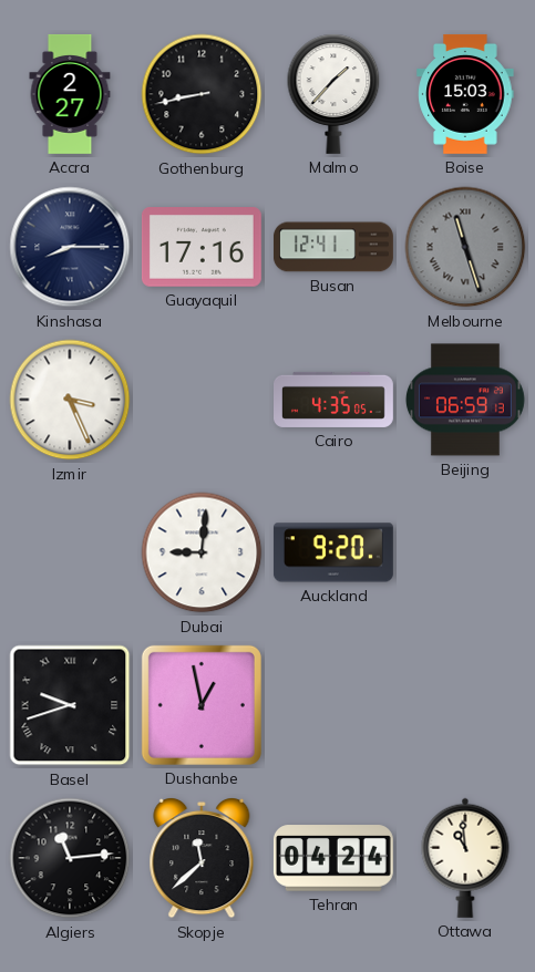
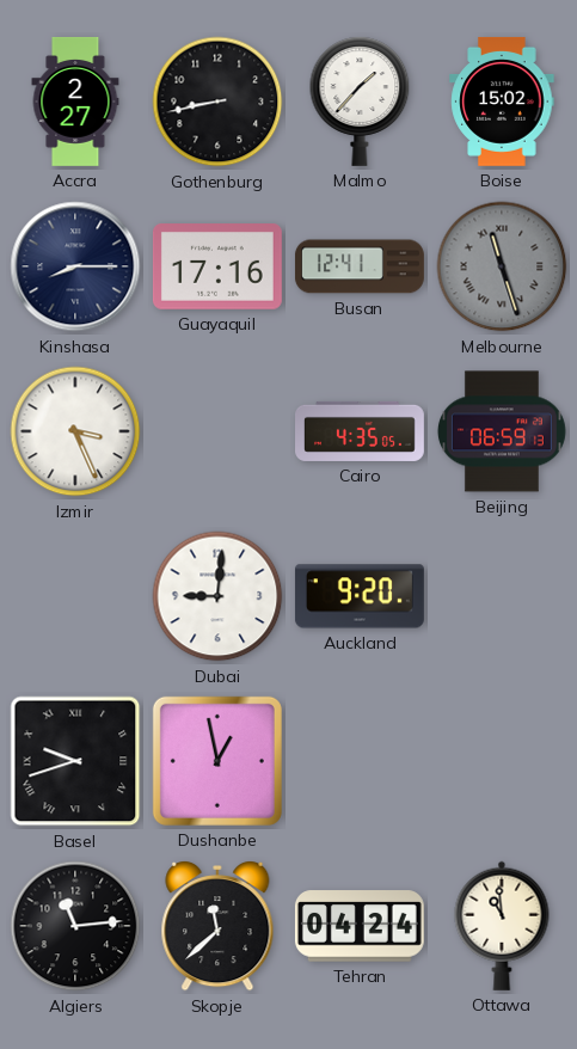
Boise: 15:03 -> 15:02
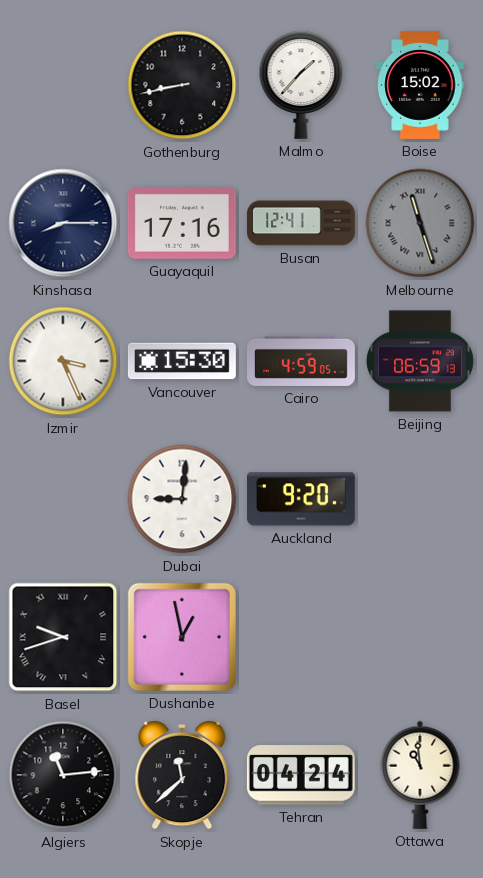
Accra: 2:27 -> none
Vancouver: none -> 15:30
Cairo: 4:35 -> 4:59
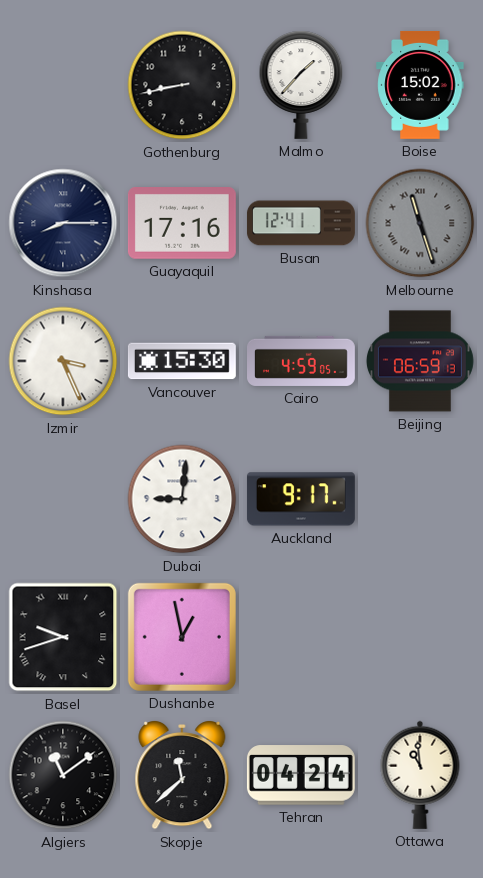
Auckland: 9:20 -> 9:17
Algiers: 11:14 -> 11:09
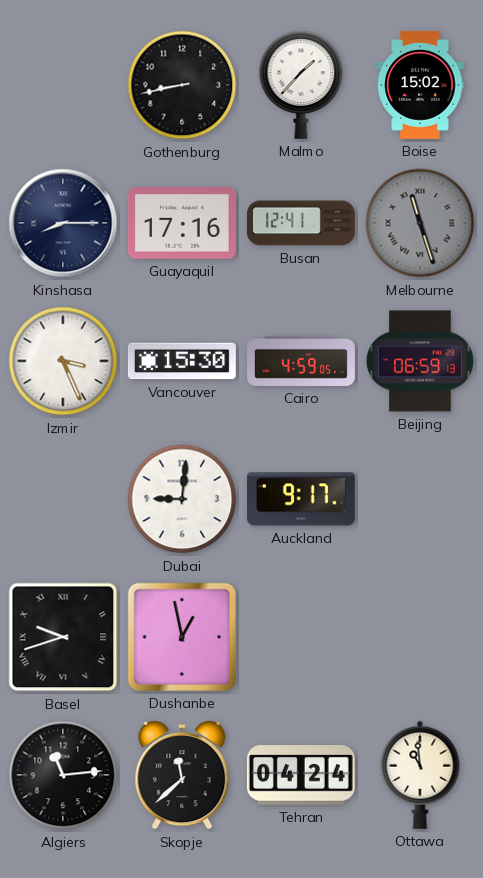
Algiers: 11:09 -> 11:14
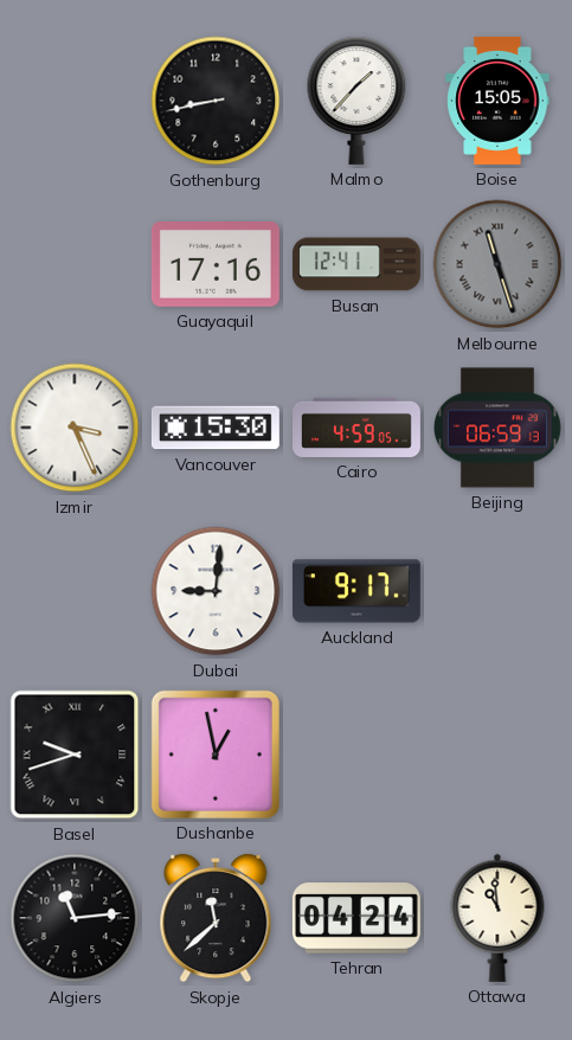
Boise: 15:02 -> 15:05
Kinshasa: 8:15 -> none
